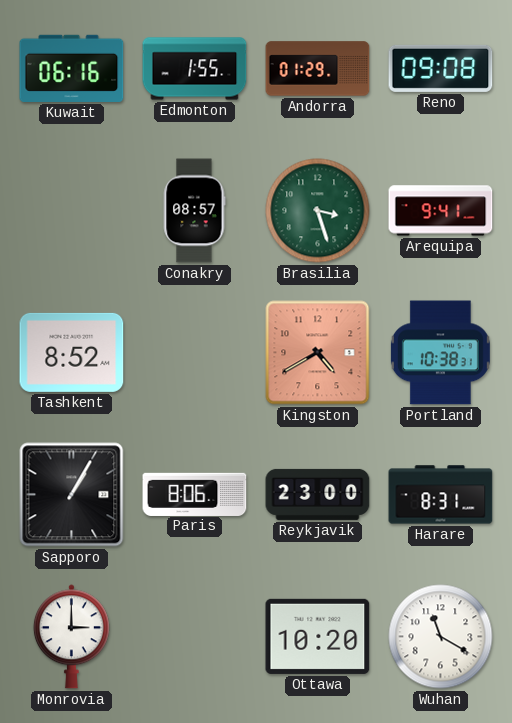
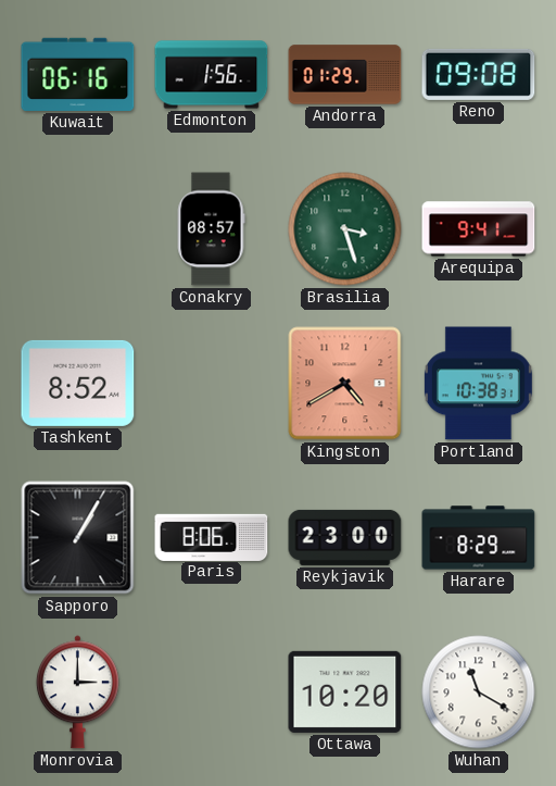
Edmonton: 1:55 -> 1:56
Harare: 8:31 -> 8:29
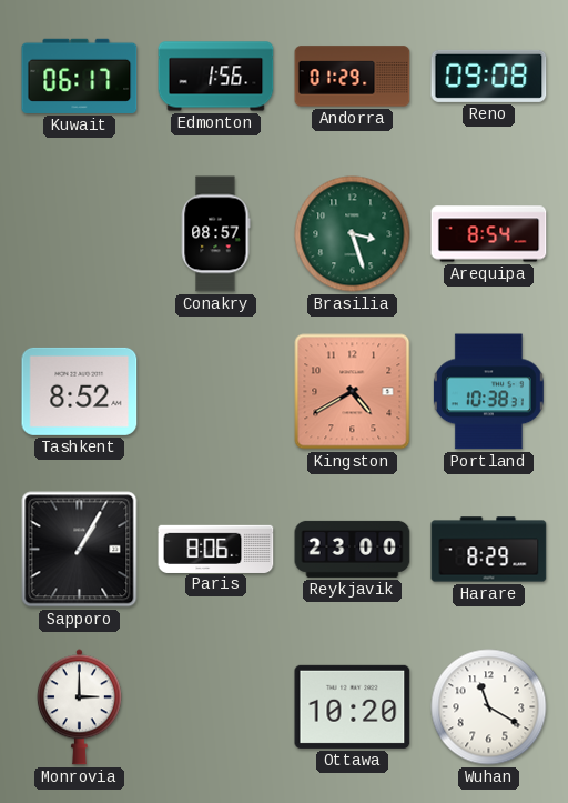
Kuwait: 06:16 -> 06:17
Arequipa: 9:41 -> 8:54
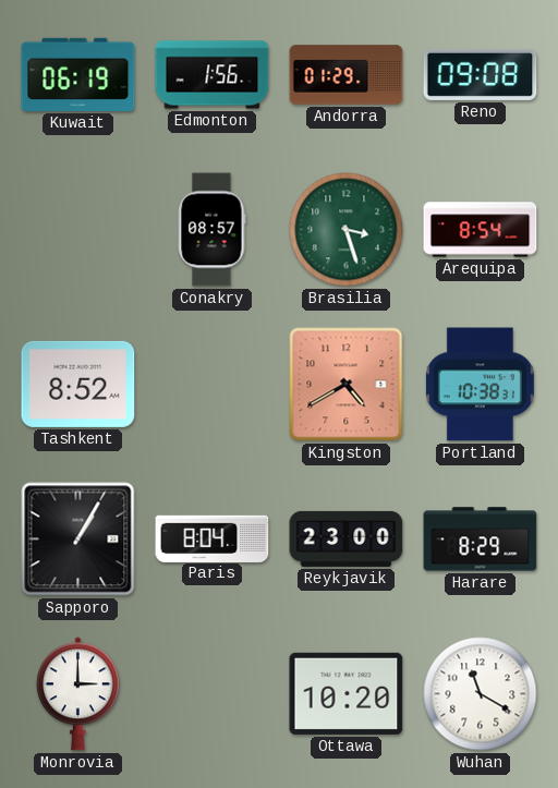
Kuwait: 06:17 -> 06:19
Paris: 8:06 -> 8:04
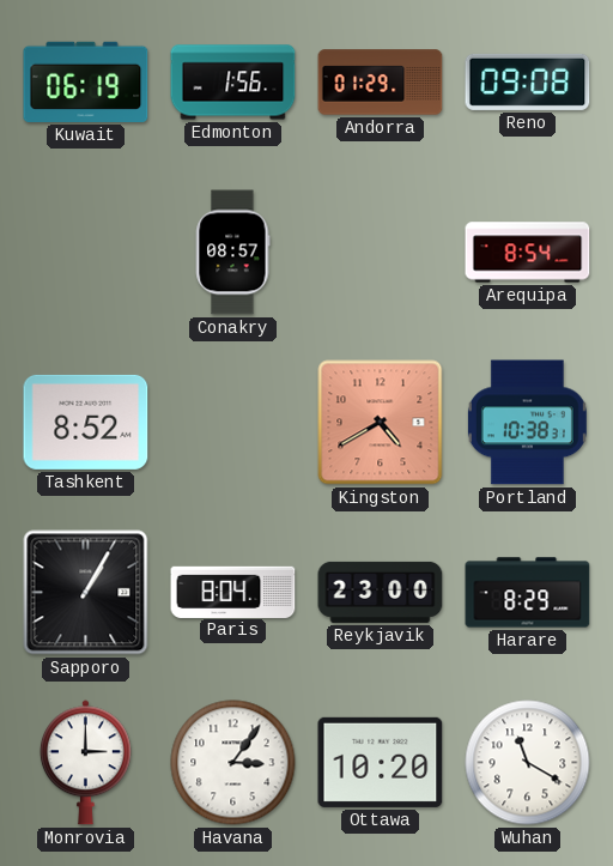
Brasilia: 3:27 -> none
Havana: none -> 3:06
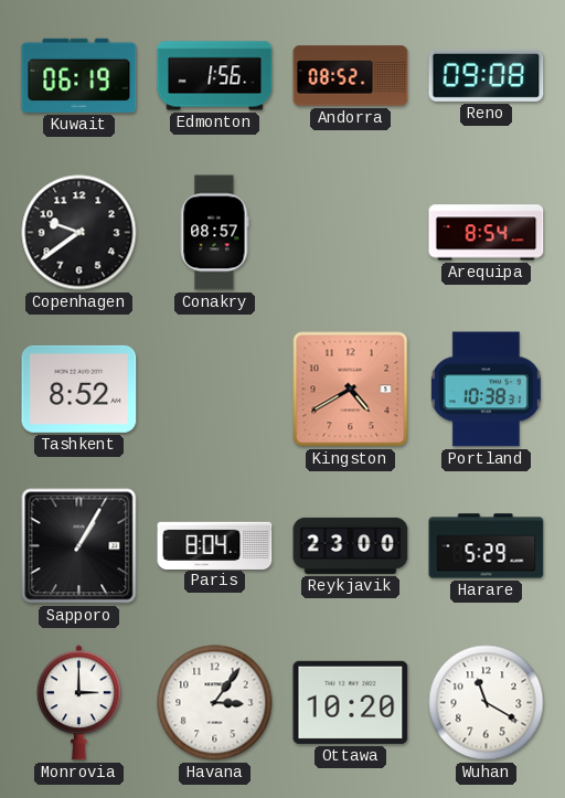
Andorra: 01:29 -> 08:52
Copenhagen: none -> 9:39
Harare: 8:29 -> 5:29
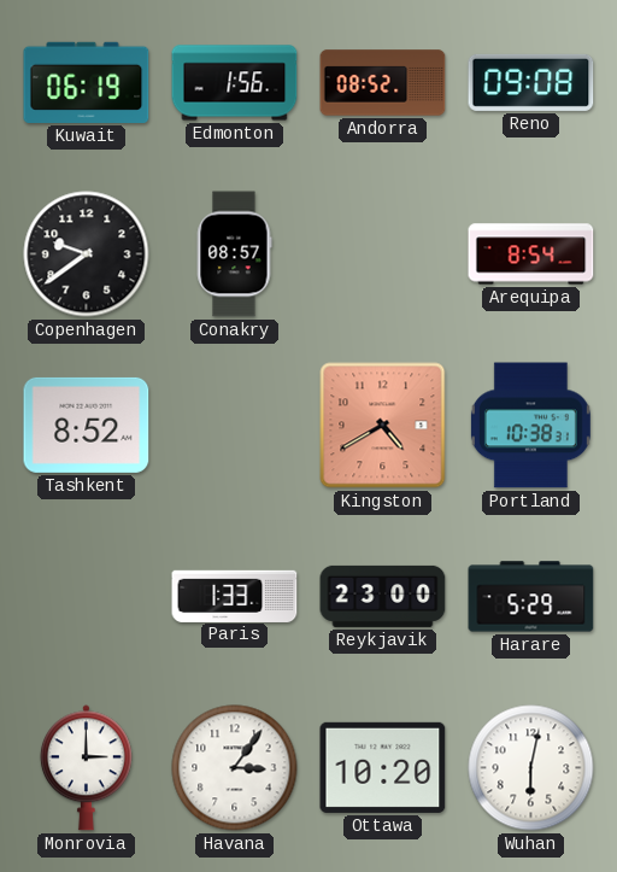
Sapporo: 1:05 -> none
Paris: 8:04 -> 1:33
Wuhan: 11:20 -> 6:02
